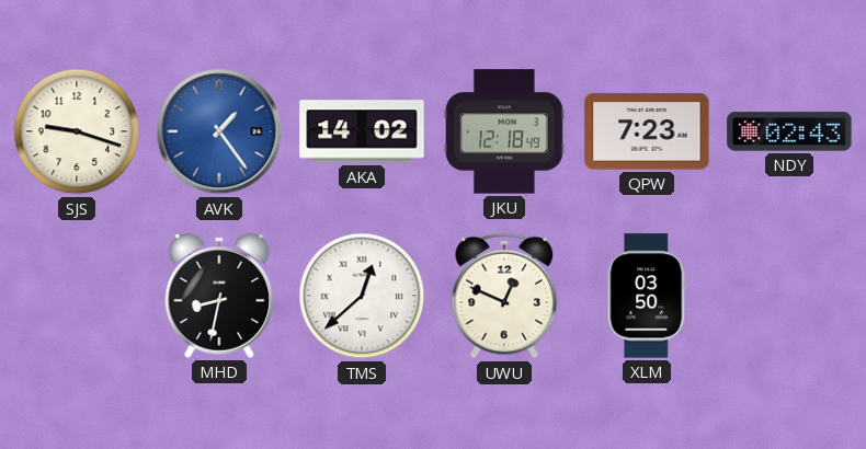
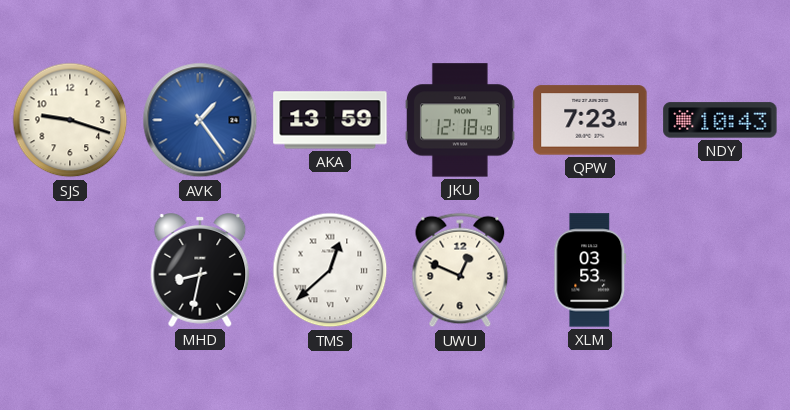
AKA: 14:02 -> 13:59
NDY: 02:43 -> 10:43
XLM: 03:50 -> 03:53
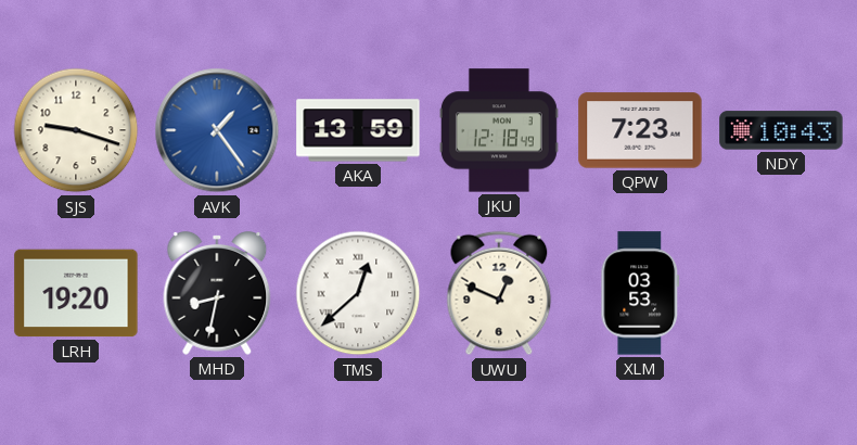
LRH: none -> 19:20
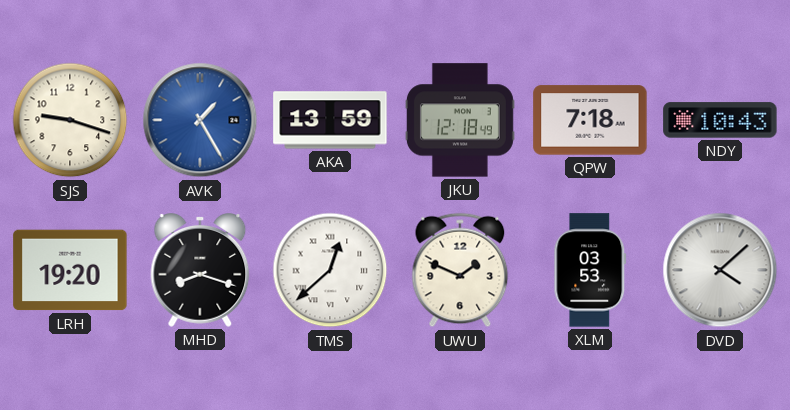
AVK: 1:24 -> 1:25
QPW: 7:23 -> 7:18
MHD: 8:32 -> 8:18
UWU: 12:49 -> 1:49
DVD: none -> 4:08
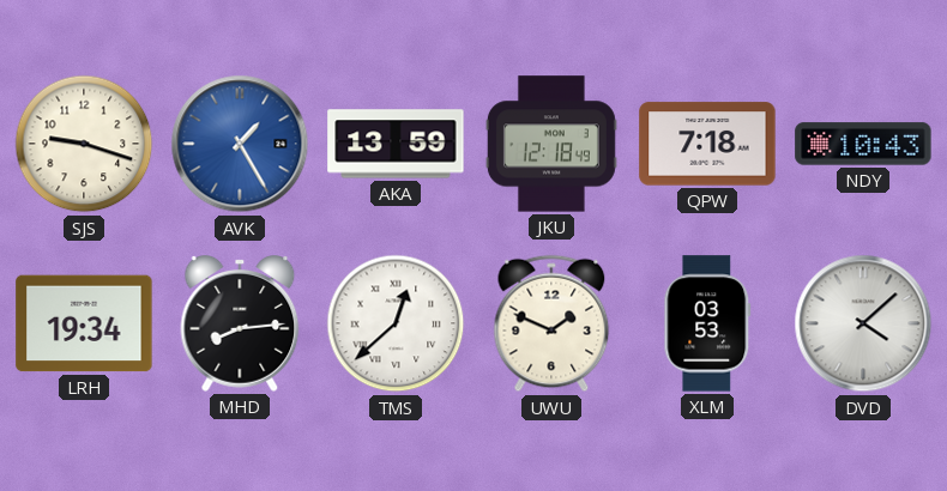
LRH: 19:20 -> 19:34
MHD: 8:18 -> 8:14
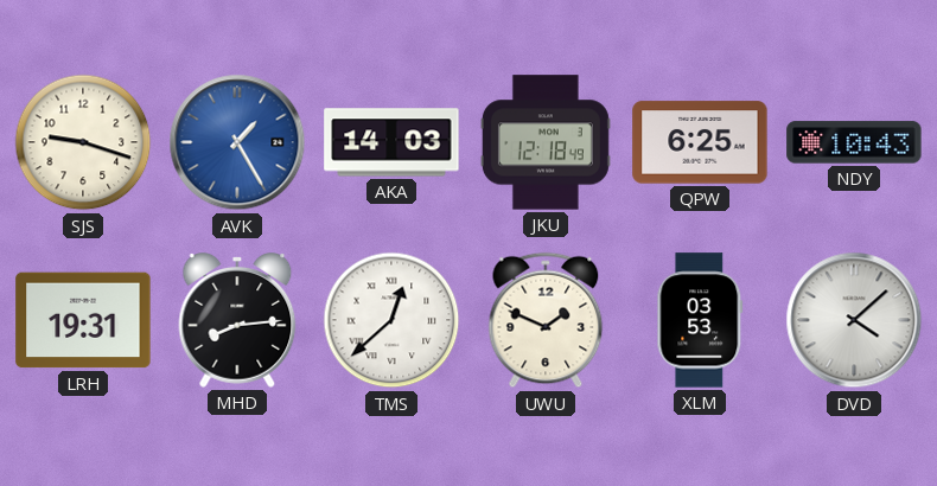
AKA: 13:59 -> 14:03
QPW: 7:18 -> 6:25
LRH: 19:34 -> 19:31
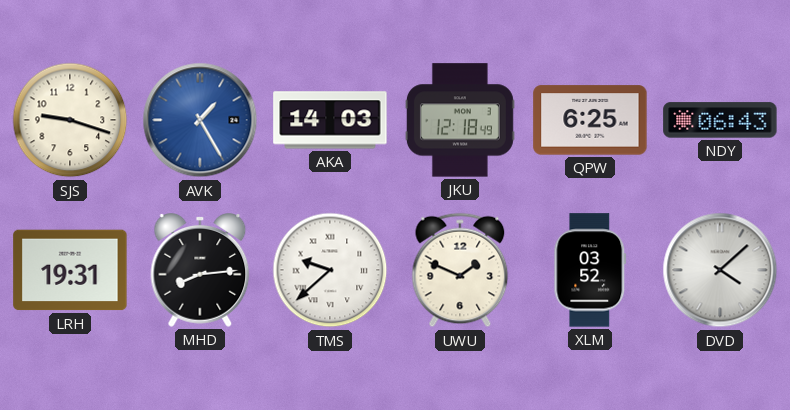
NDY: 10:43 -> 06:43
TMS: 12:38 -> 9:38
XLM: 03:53 -> 03:52
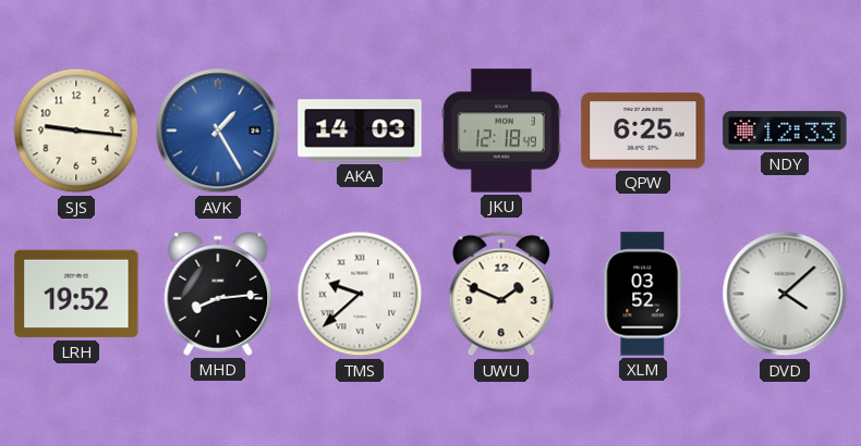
SJS: 9:18 -> 9:16
NDY: 06:43 -> 12:33
LRH: 19:31 -> 19:52
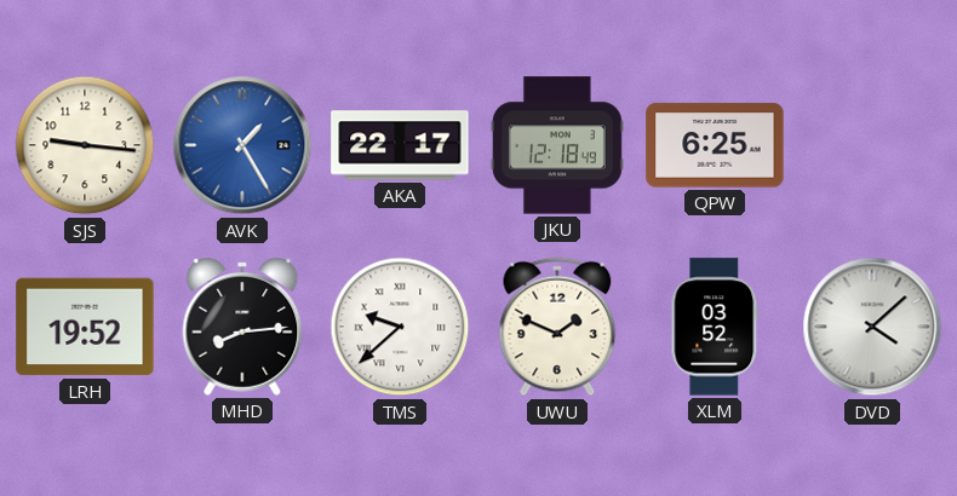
AKA: 14:03 -> 22:17
NDY: 12:33 -> none
